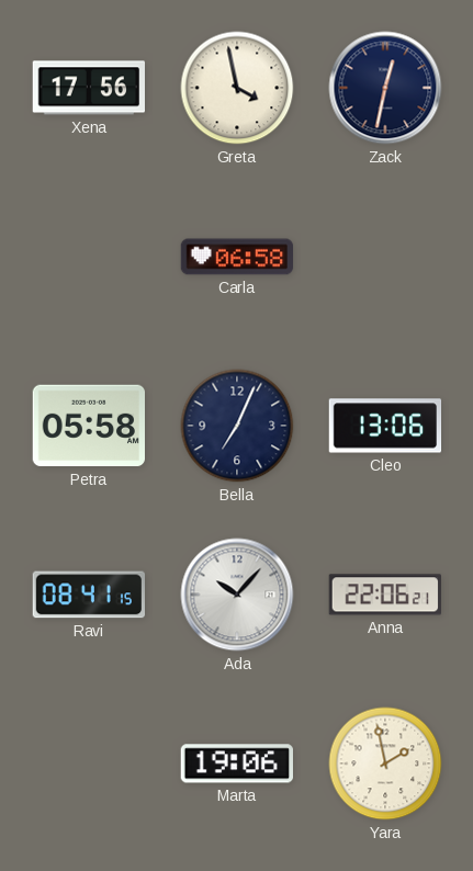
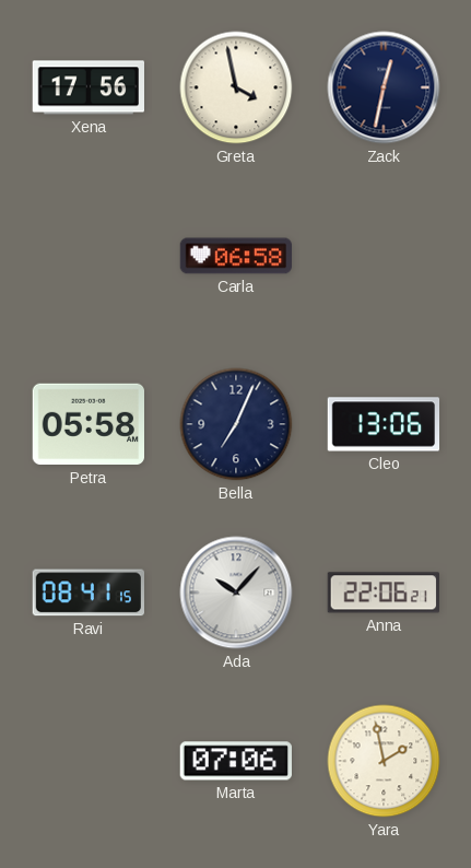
Marta: 19:06 -> 07:06
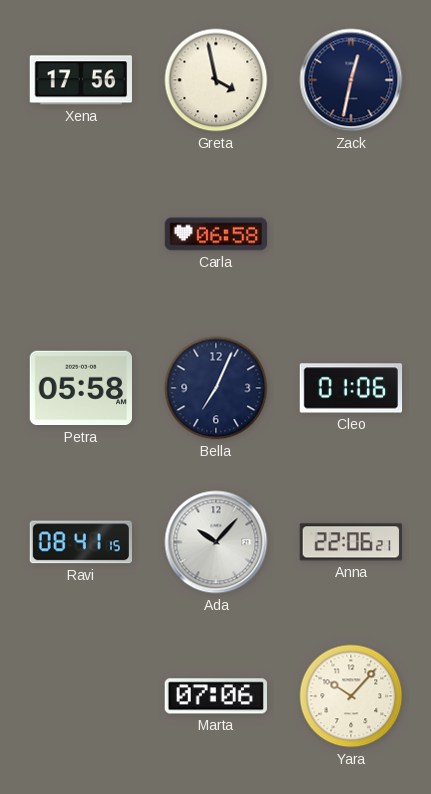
Cleo: 13:06 -> 01:06
Yara: 1:58 -> 10:07
